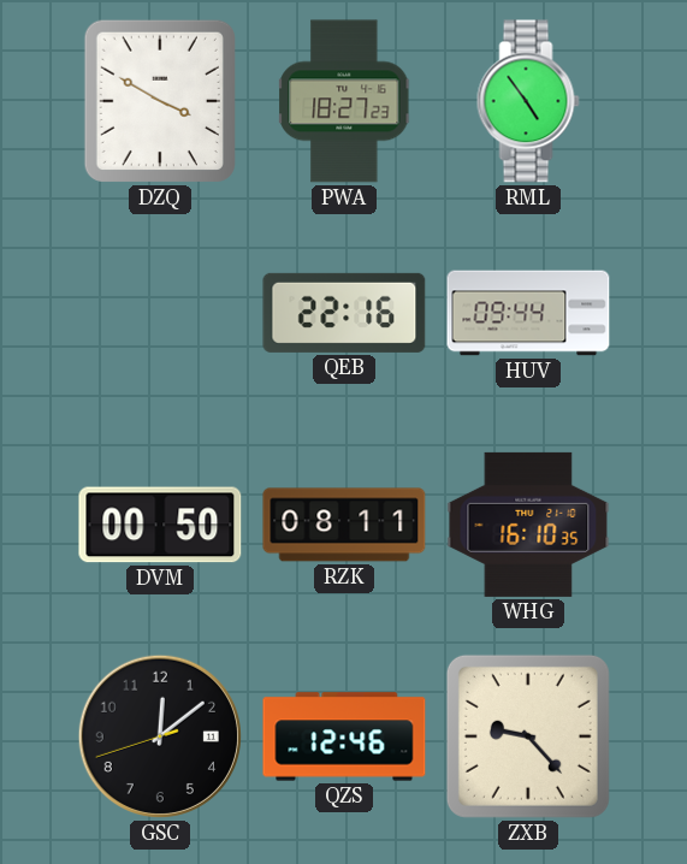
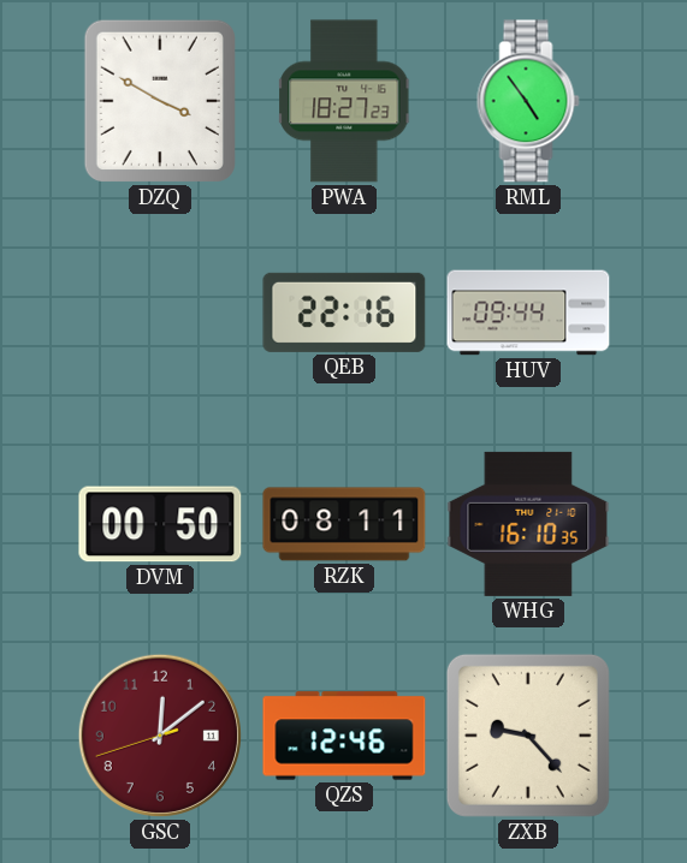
GSC dial: black -> burgundy
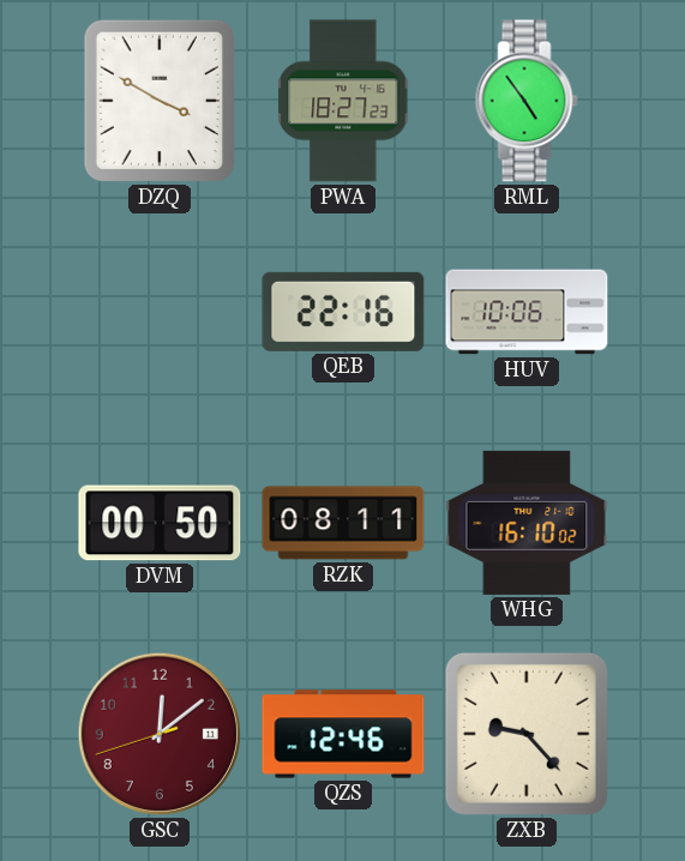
HUV: 09:44 -> 10:06
WHG: 16:10:35 -> 16:10:02
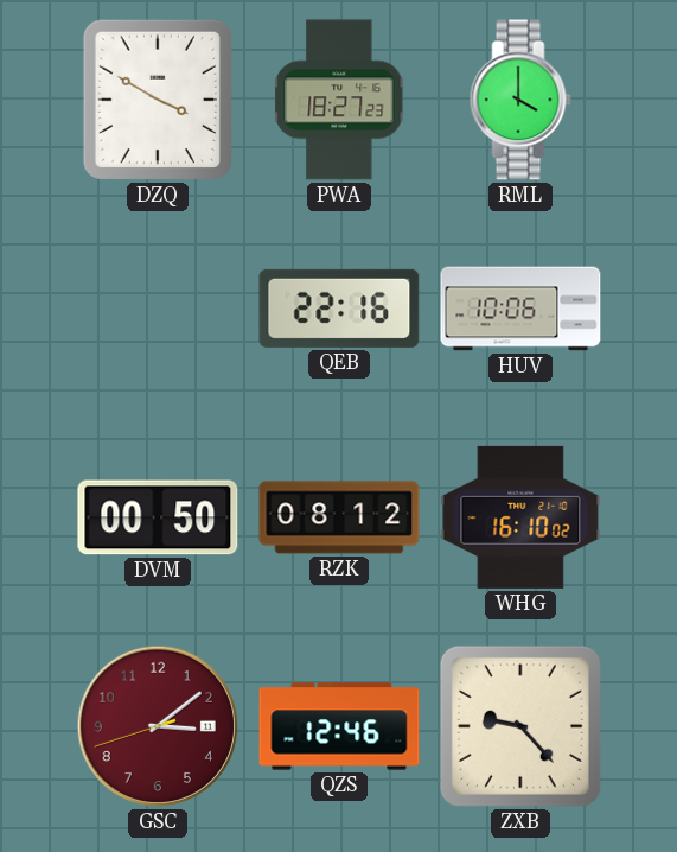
RML: 4:54 -> 4:00
RZK: 08:11 -> 08:12
GSC: 12:08 -> 3:08
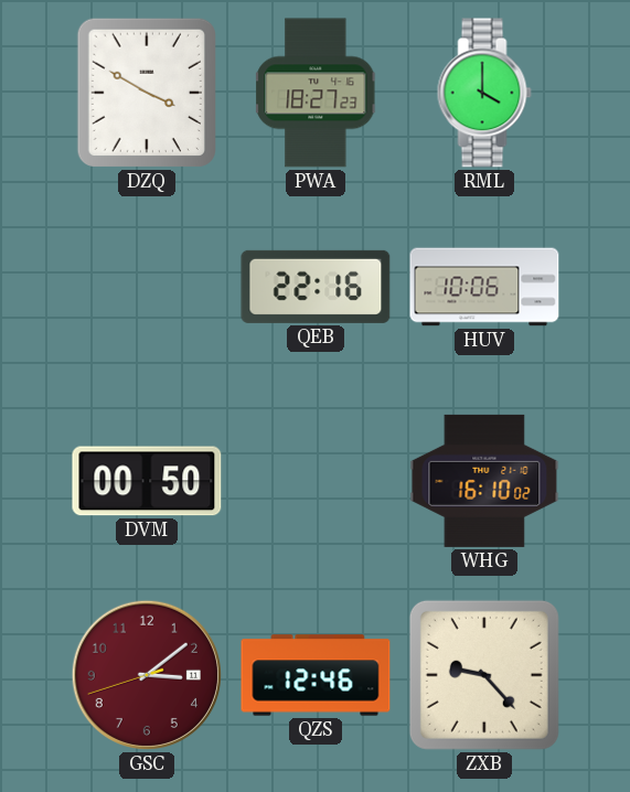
RZK: 08:12 -> none
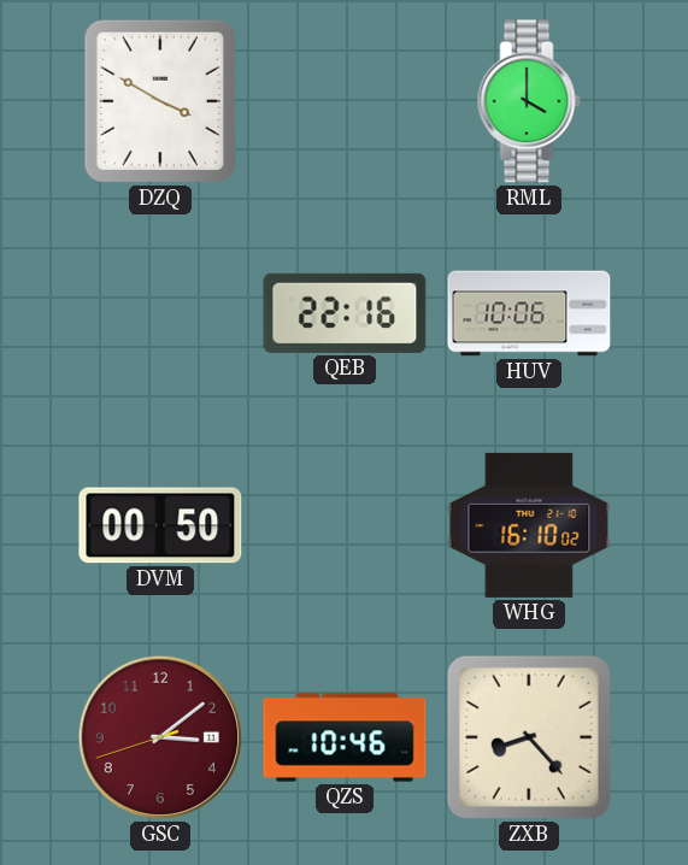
PWA: 18:27 -> none
QZS: 12:46 -> 10:46
ZXB: 9:23 -> 8:23
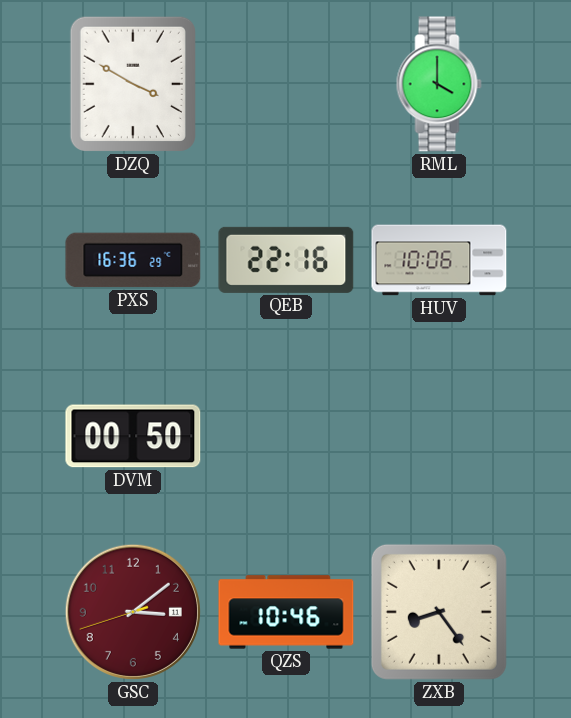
PXS: none -> 16:36
WHG: 16:10 -> none
ZXB: 8:23 -> 8:24
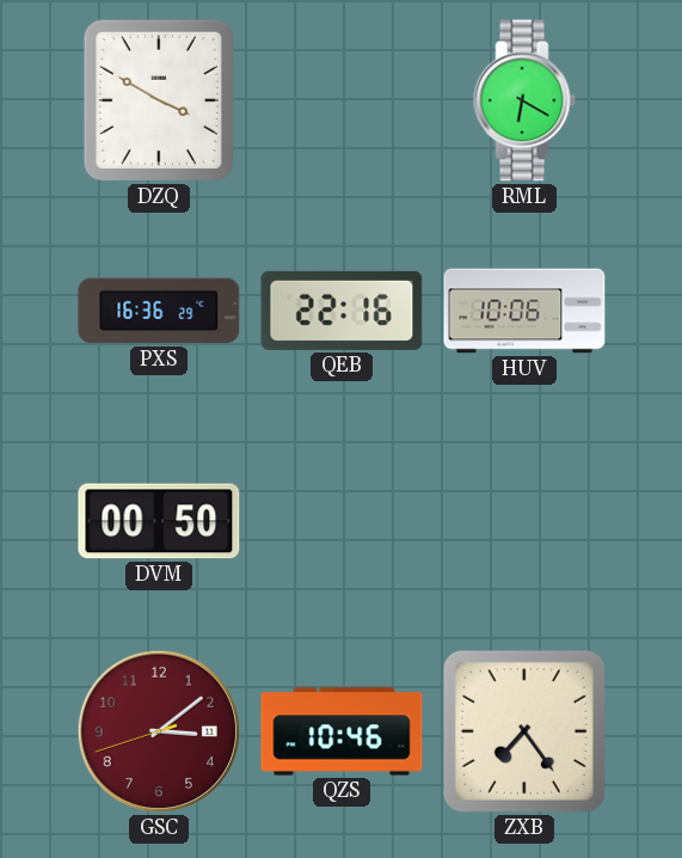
RML: 4:00 -> 6:20
ZXB: 8:24 -> 7:24
